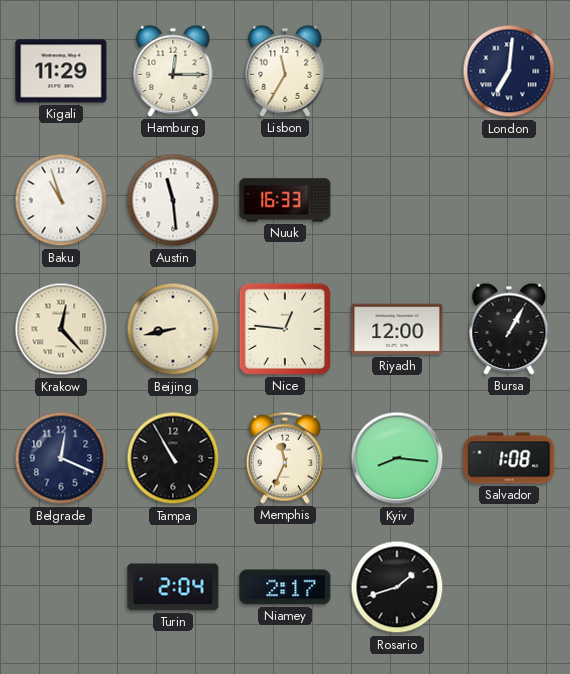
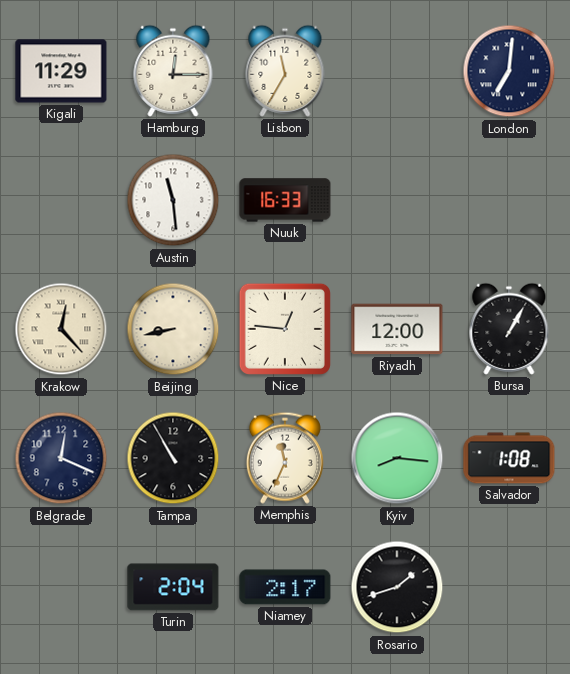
Baku: 10:57 -> none
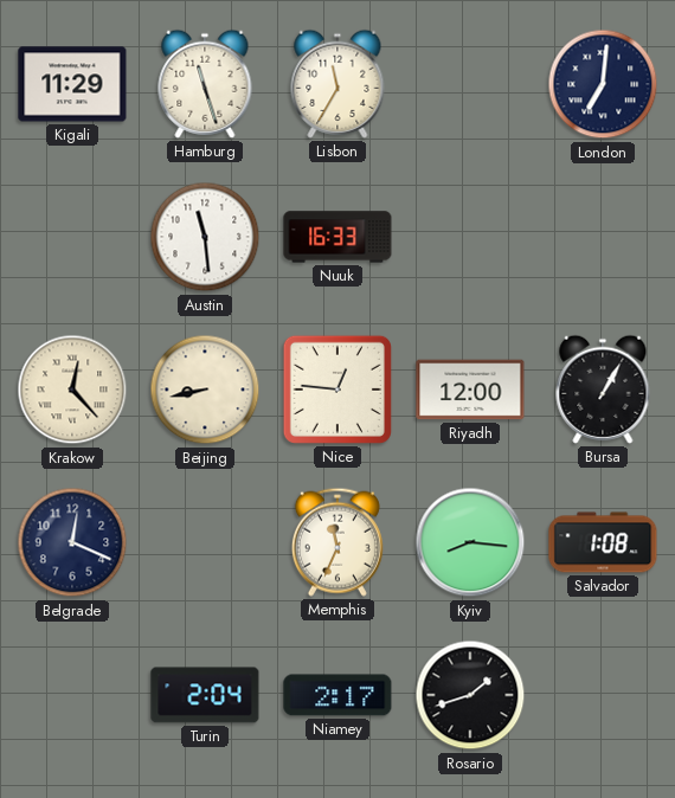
Hamburg: 12:15 -> 11:27
Tampa: 10:55 -> none
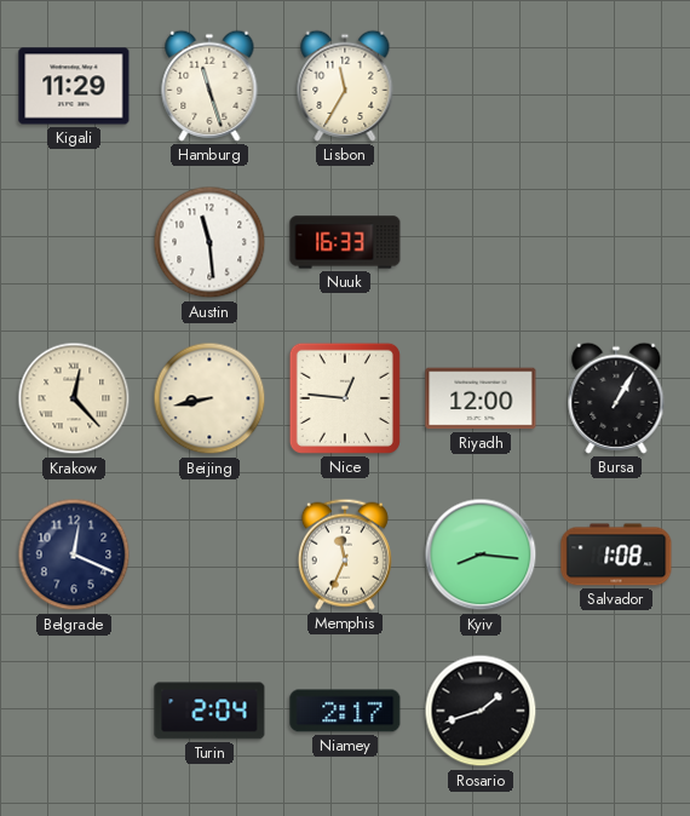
London: 7:01 -> none
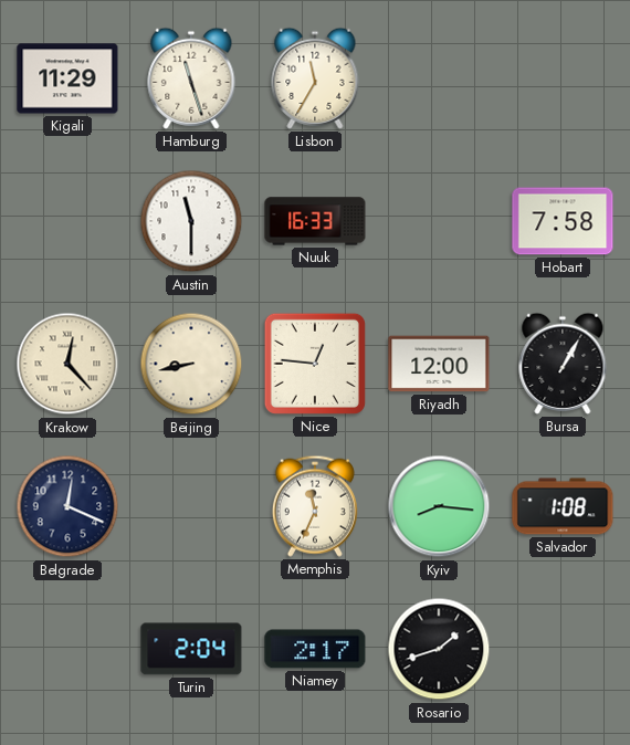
Austin: 11:29 -> 11:30
Hobart: none -> 7:58
